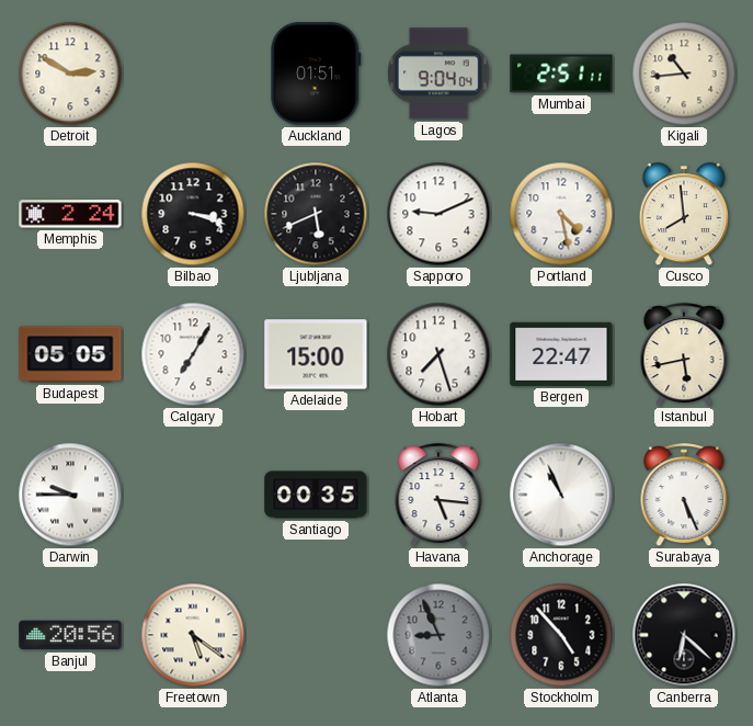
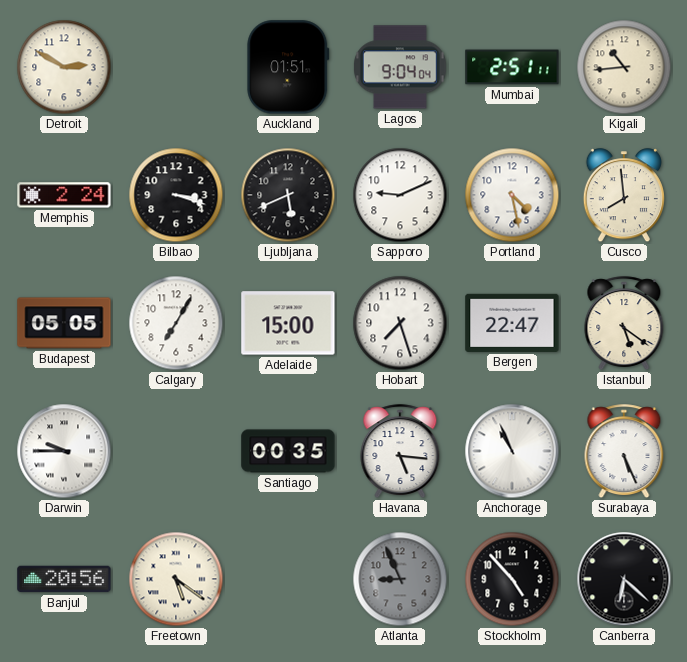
Istanbul: 5:43 -> 5:21
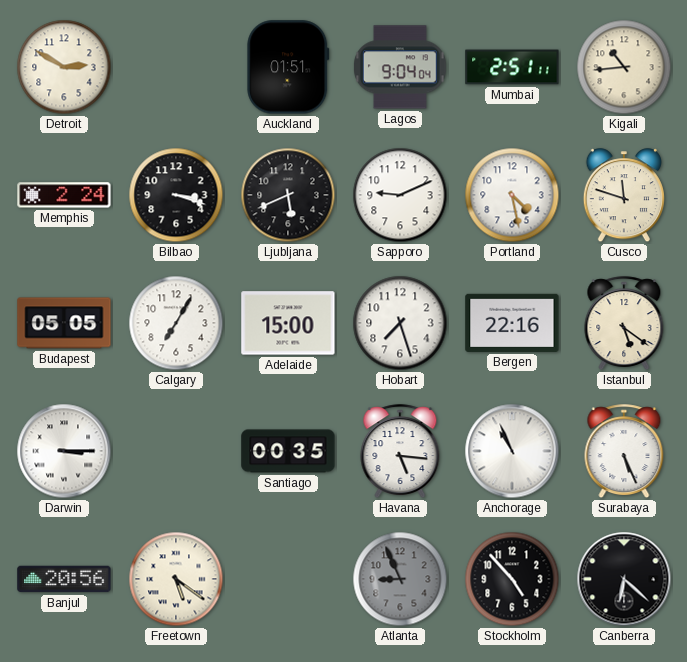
Cusco: 7:59 -> 11:48
Bergen: 22:47 -> 22:16
Darwin: 9:45 -> 3:15
